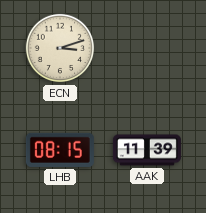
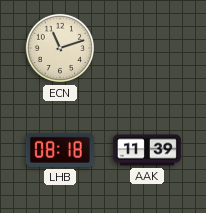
ECN: 3:12 -> 11:12
LHB: 08:15 -> 08:18
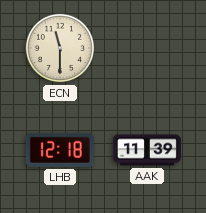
ECN: 11:12 -> 11:30
LHB: 08:18 -> 12:18
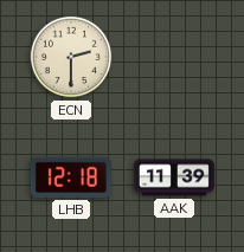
ECN: 11:30 -> 2:30
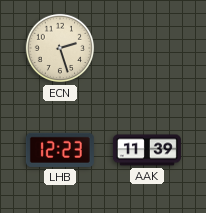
ECN: 2:30 -> 2:27
LHB: 12:18 -> 12:23
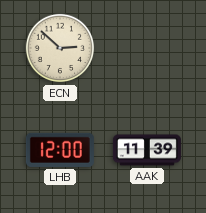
ECN: 2:27 -> 2:52
LHB: 12:23 -> 12:00
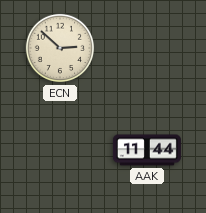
LHB: 12:00 -> none
AAK: 11:39 -> 11:44
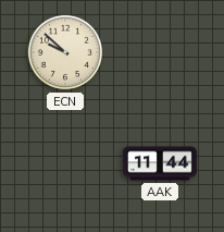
ECN: 2:52 -> 9:52
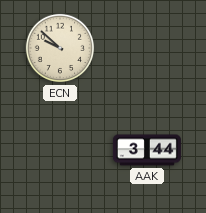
AAK: 11:44 -> 3:44
